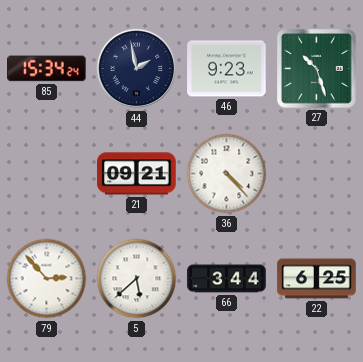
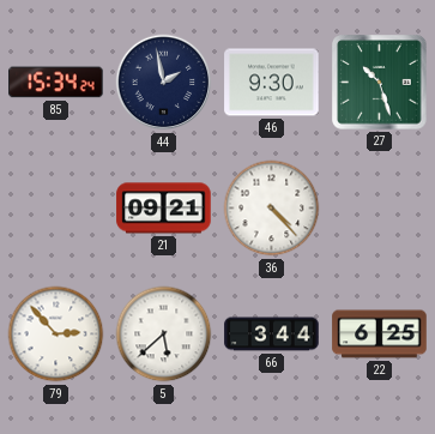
46: 9:23 -> 9:30
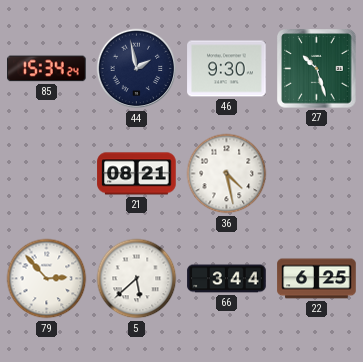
21: 09:21 -> 08:21
36: 4:23 -> 4:28
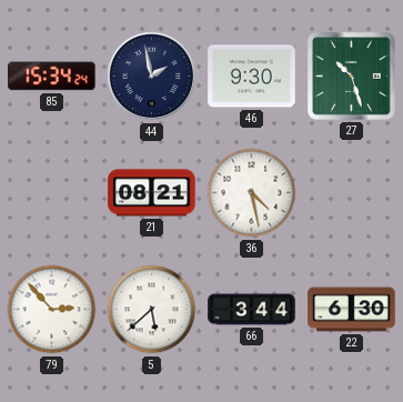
22: 6:25 -> 6:30
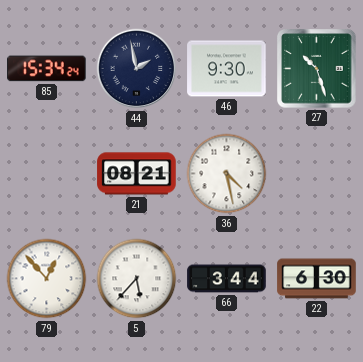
79: 2:53 -> 12:53
5: 5:38 -> 5:37
